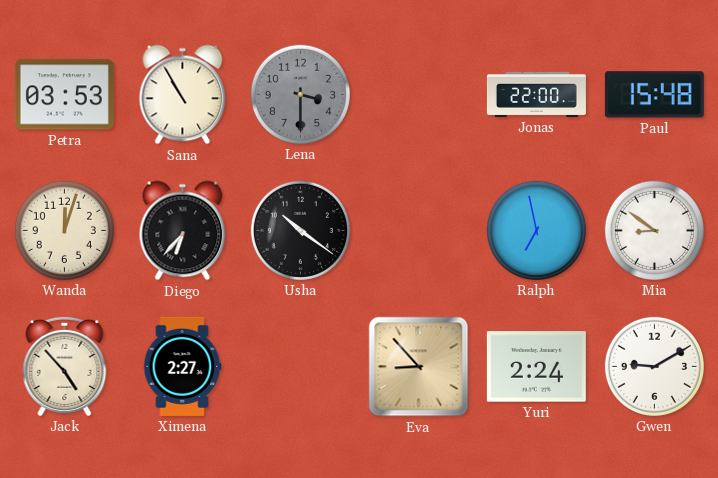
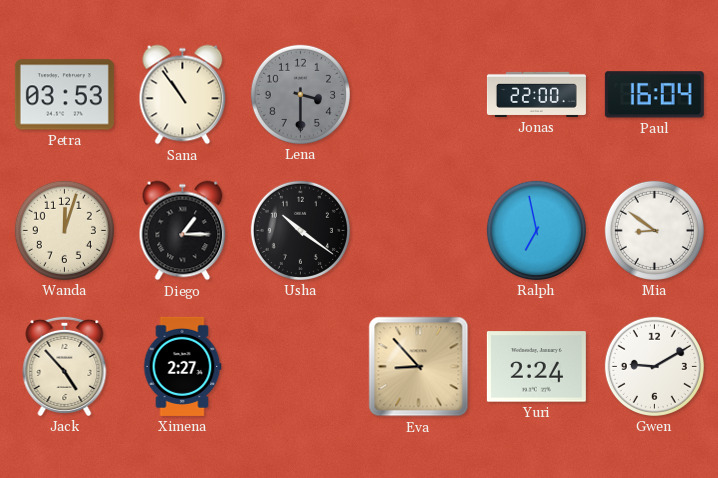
Sana: 10:55 -> 10:54
Paul: 15:48 -> 16:04
Diego: 6:37 -> 1:15
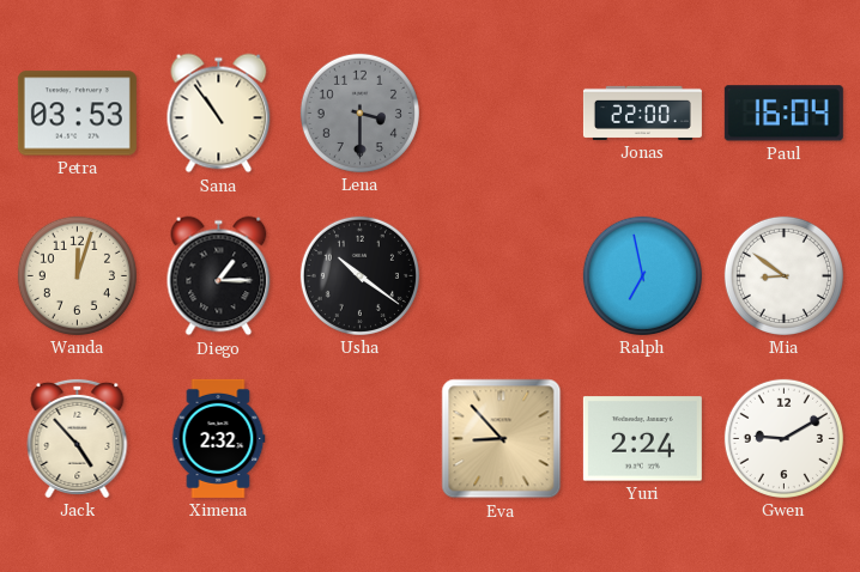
Ximena: 2:27 -> 2:32
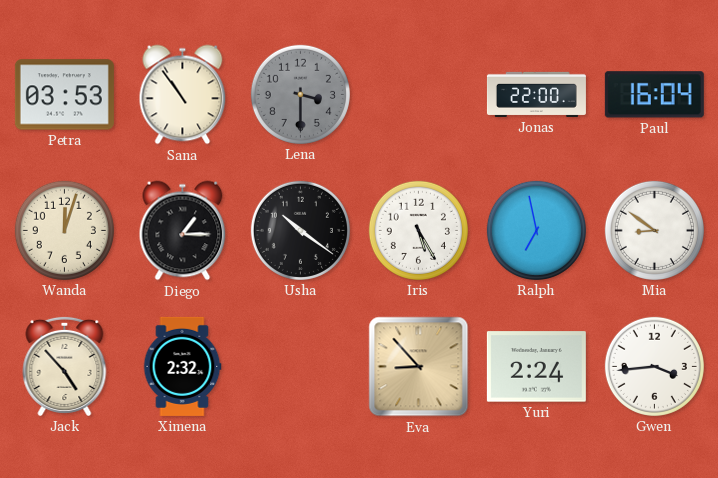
Iris: none -> 5:25
Gwen: 9:10 -> 3:44
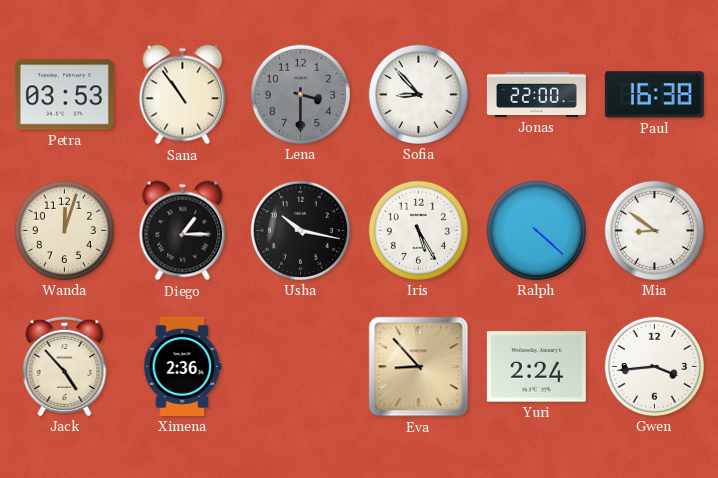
Sofia: none -> 8:53
Paul: 16:04 -> 16:38
Usha: 10:21 -> 10:17
Ralph: 6:58 -> 4:22
Ximena: 2:32 -> 2:36
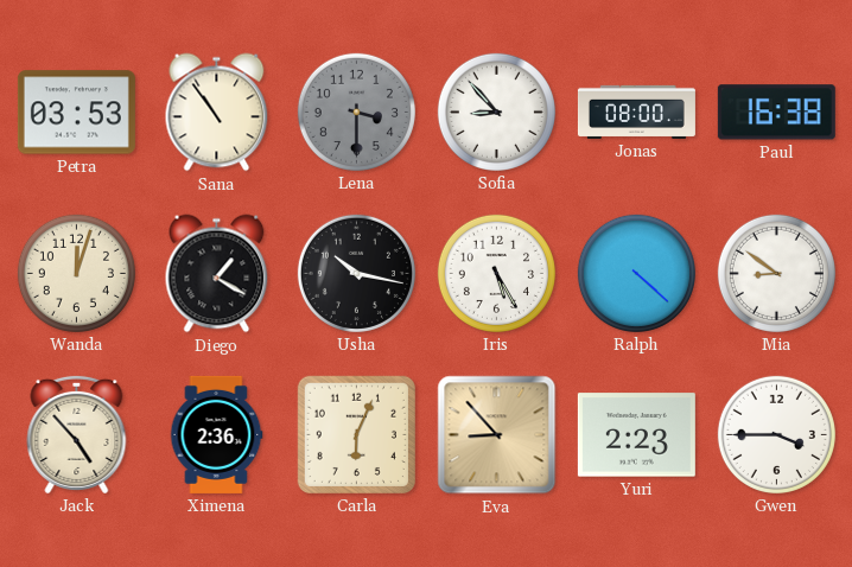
Jonas: 22:00 -> 08:00
Diego: 1:15 -> 1:20
Carla: none -> 6:04
Yuri: 2:24 -> 2:23
Gwen: 3:44 -> 3:45
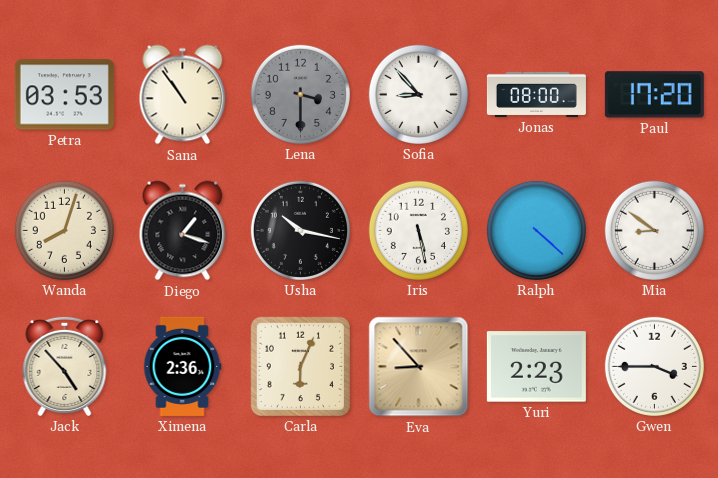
Paul: 16:38 -> 17:20
Wanda: 12:03 -> 8:03
Diego: 1:20 -> 1:18
Iris: 5:25 -> 5:28
